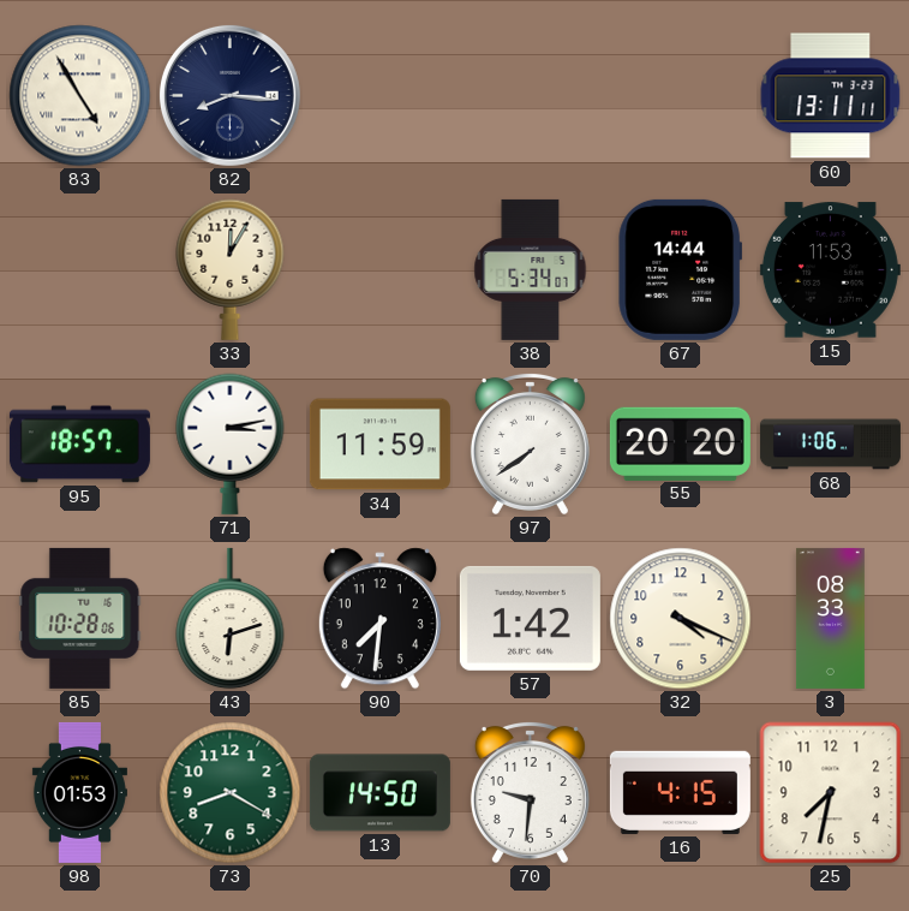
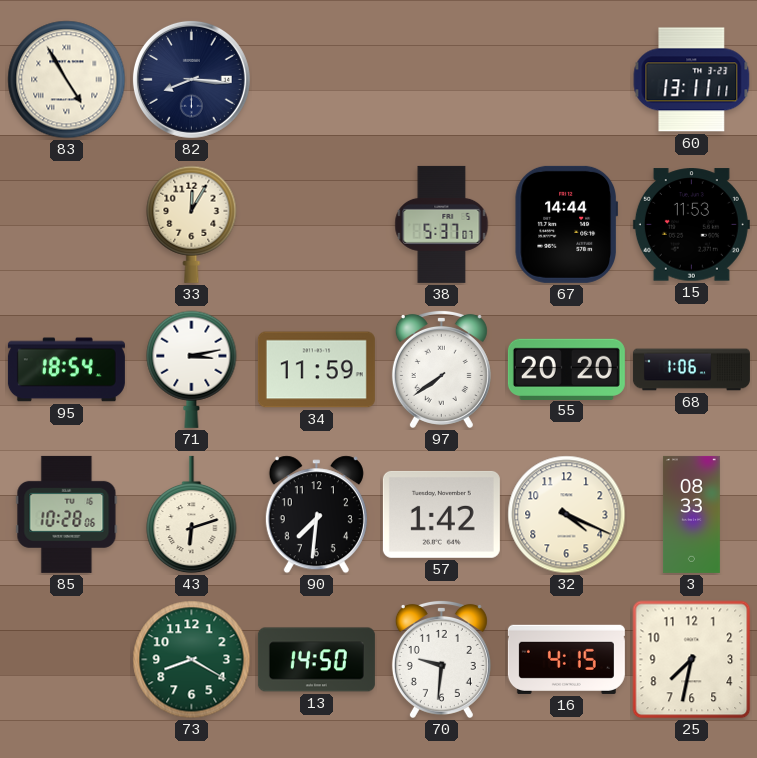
38: 5:34 -> 5:37
95: 18:57 -> 18:54
98: 01:53 -> none
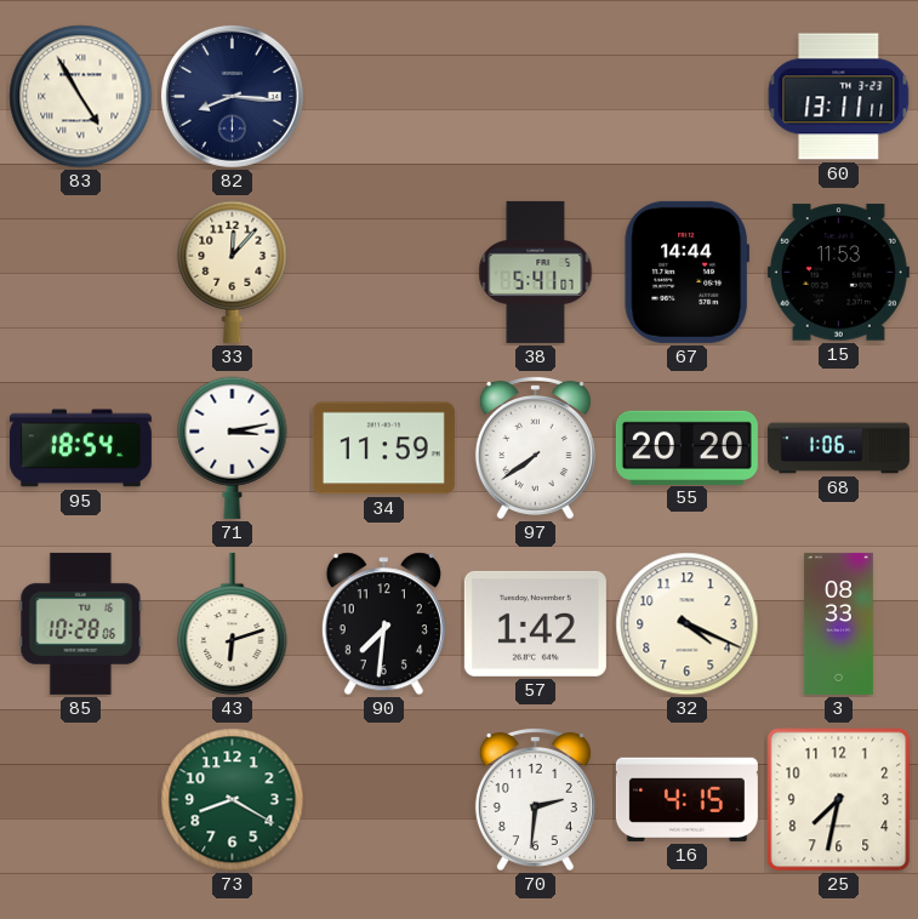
33: 12:05 -> 12:07
38: 5:37 -> 5:41
13: 14:50 -> none
70: 9:31 -> 2:31
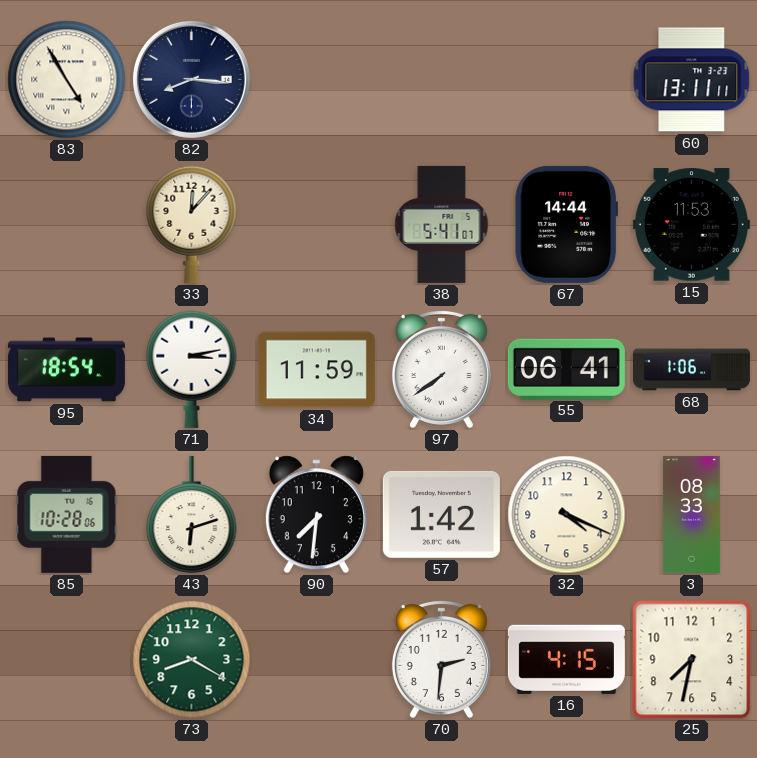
55: 20:20 -> 06:41
